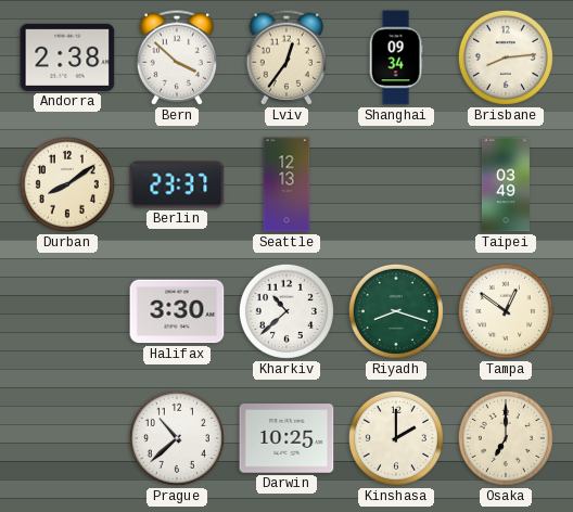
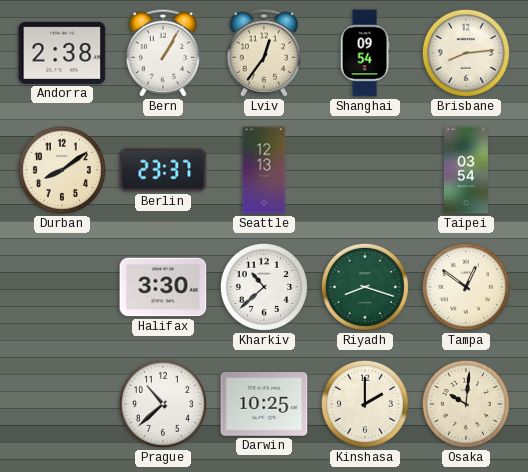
Bern: 3:52 -> 1:05
Shanghai: 09:34 -> 09:54
Taipei: 03:49 -> 03:54
Osaka: 7:00 -> 10:01
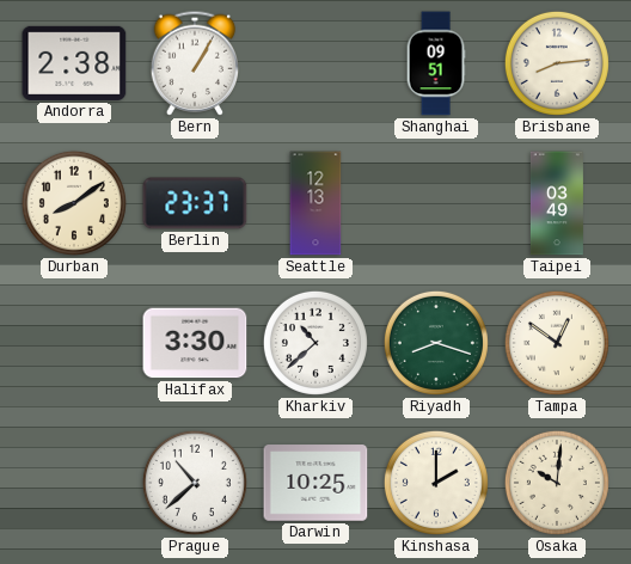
Lviv: 12:36 -> none
Shanghai: 09:54 -> 09:51
Taipei: 03:54 -> 03:49
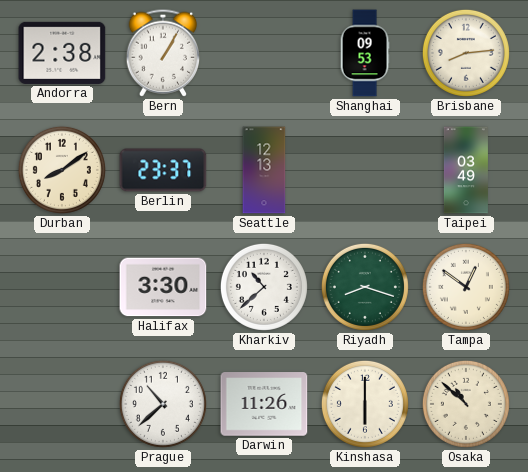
Shanghai: 09:51 -> 09:53
Darwin: 10:25 -> 11:26
Kinshasa: 2:00 -> 6:00
Osaka: 10:01 -> 10:52
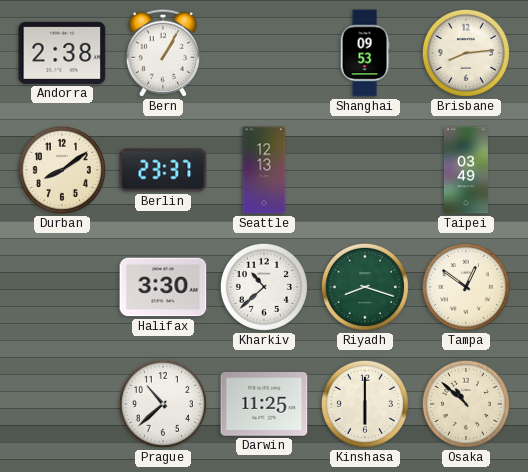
Darwin: 11:26 -> 11:25
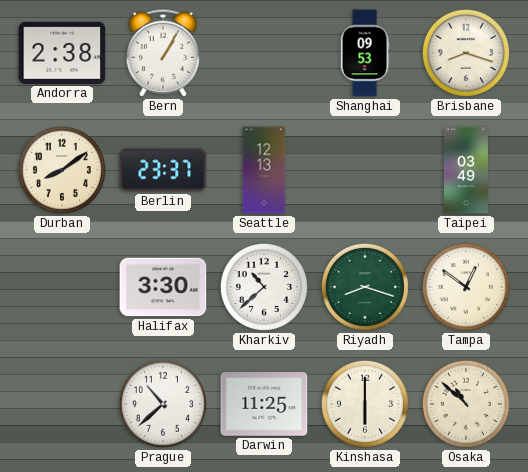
Brisbane: 8:14 -> 8:18
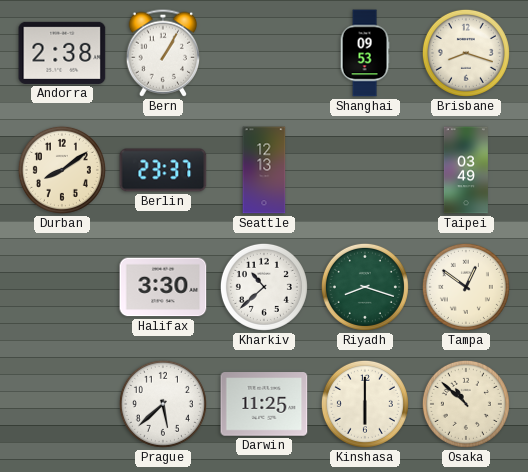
Prague: 10:38 -> 5:38
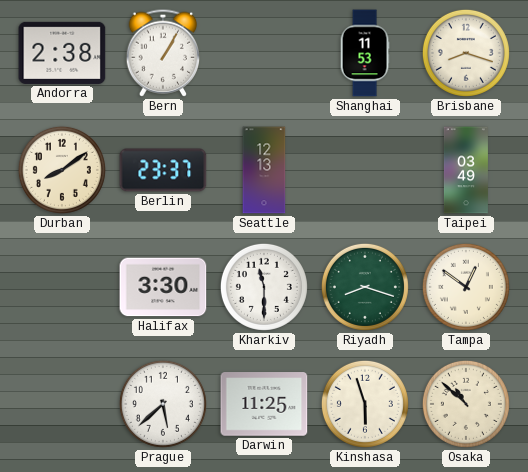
Shanghai: 09:53 -> 11:53
Kharkiv: 10:38 -> 11:30
Kinshasa: 6:00 -> 5:57
